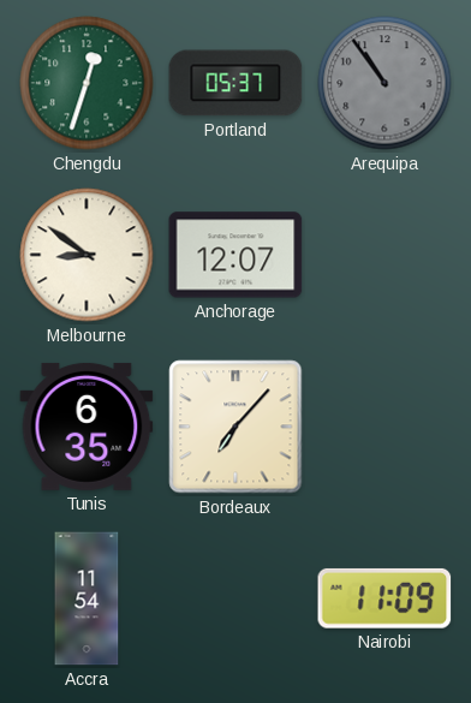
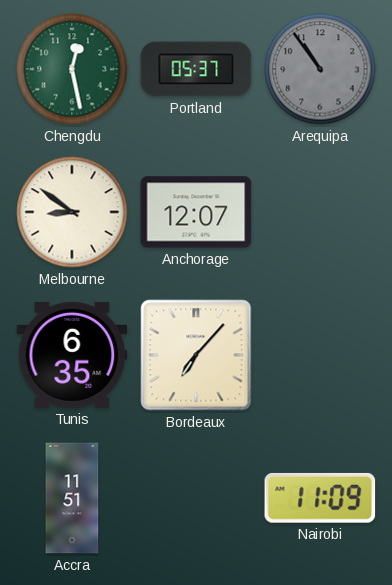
Chengdu: 12:33 -> 12:28
Accra: 11:54 -> 11:51
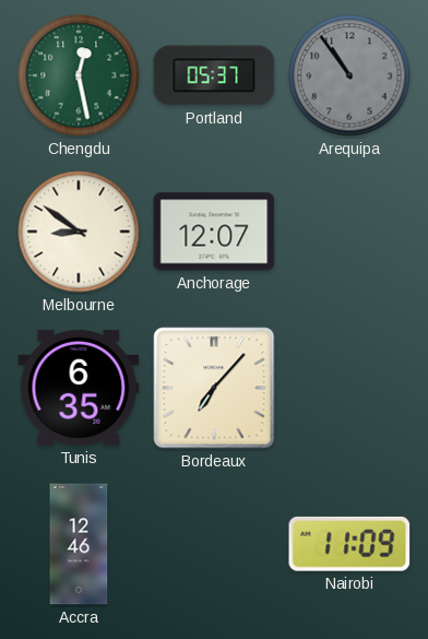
Accra: 11:51 -> 12:46
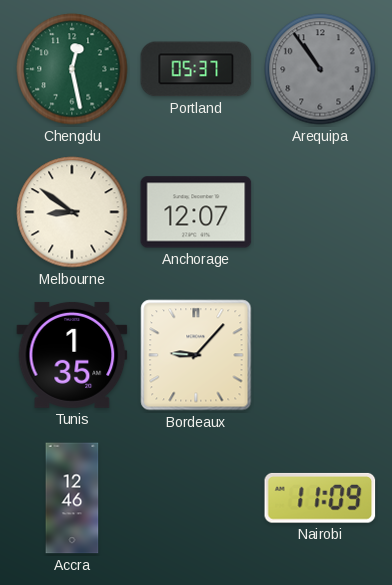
Tunis: 6:35 -> 1:35
Bordeaux: 7:07 -> 9:07
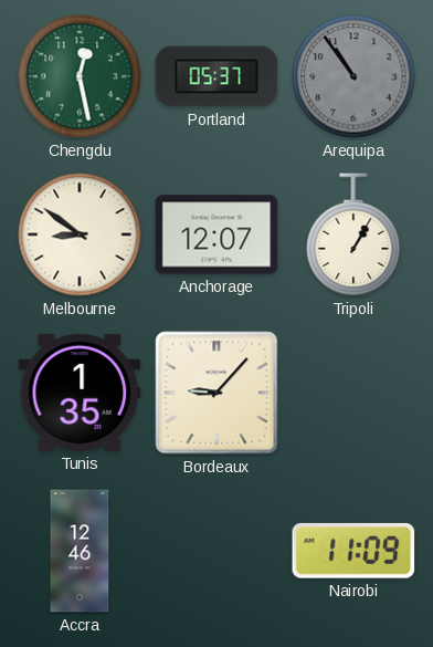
Tripoli: none -> 1:05
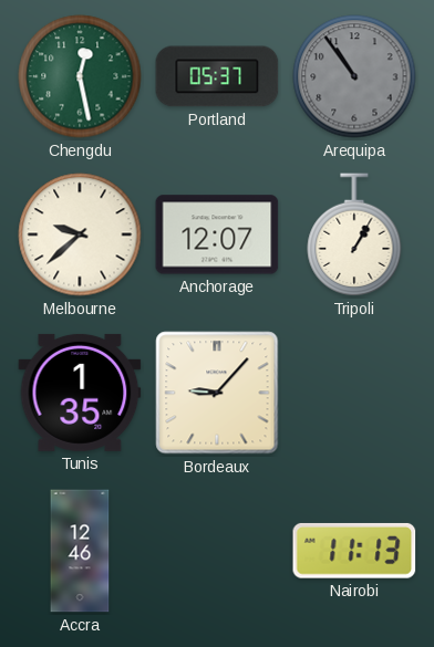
Melbourne: 8:51 -> 9:38
Nairobi: 11:09 -> 11:13
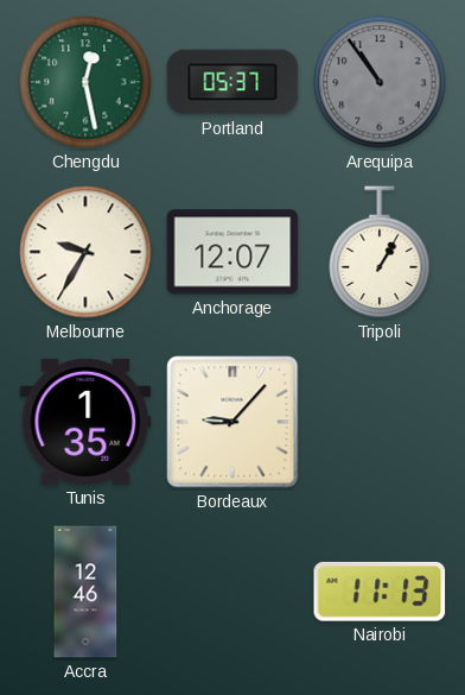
Melbourne: 9:38 -> 9:35
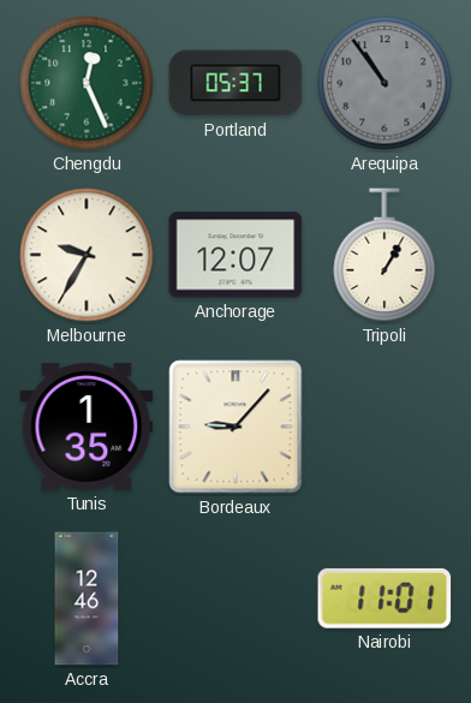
Chengdu: 12:28 -> 12:26
Nairobi: 11:13 -> 11:01
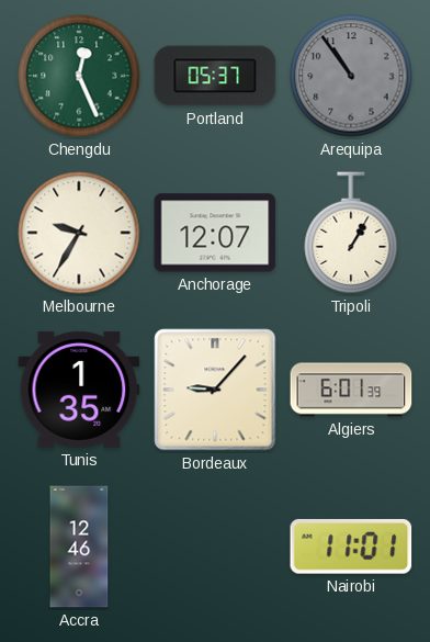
Algiers: none -> 6:01
